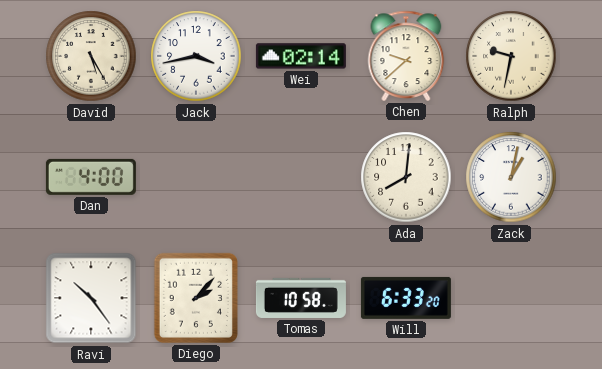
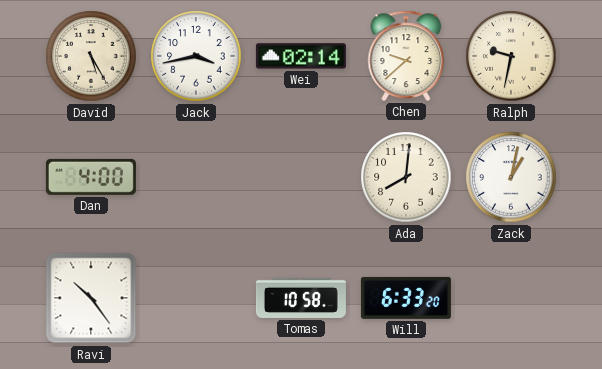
Diego: 2:07 -> none
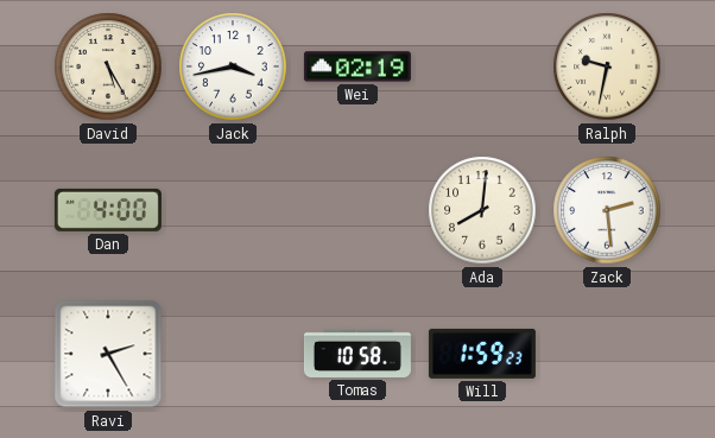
Wei: 02:14 -> 02:19
Chen: 9:38 -> none
Zack: 1:02 -> 2:29
Ravi: 10:24 -> 2:25
Will: 6:33 -> 1:59
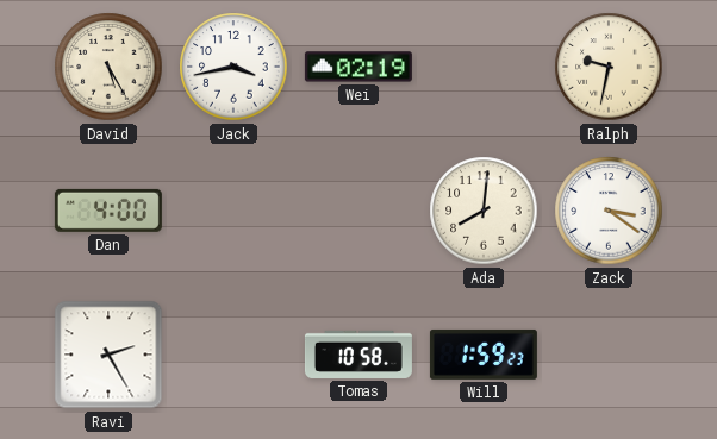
Zack: 2:29 -> 3:21
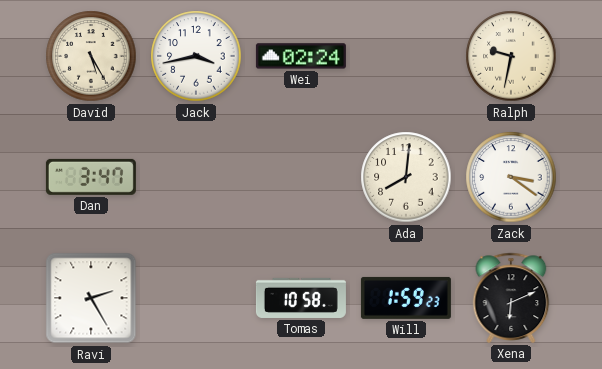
Wei: 02:19 -> 02:24
Dan: 4:00 -> 3:47
Xena: none -> 6:11
